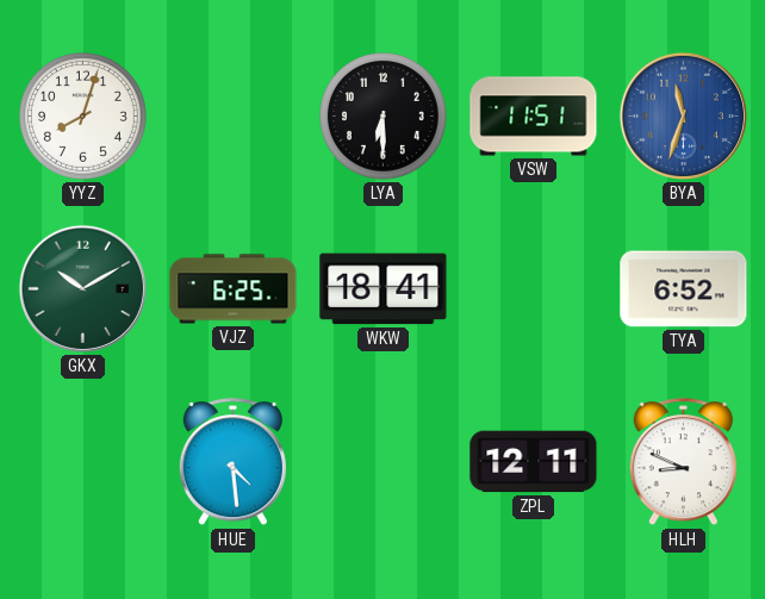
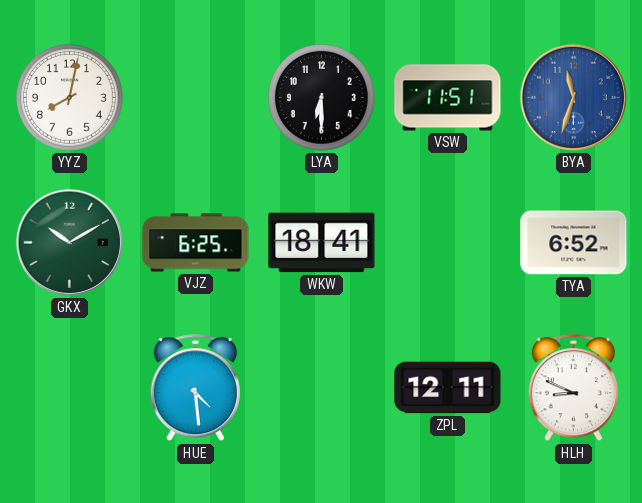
YYZ: 8:03 -> 8:02
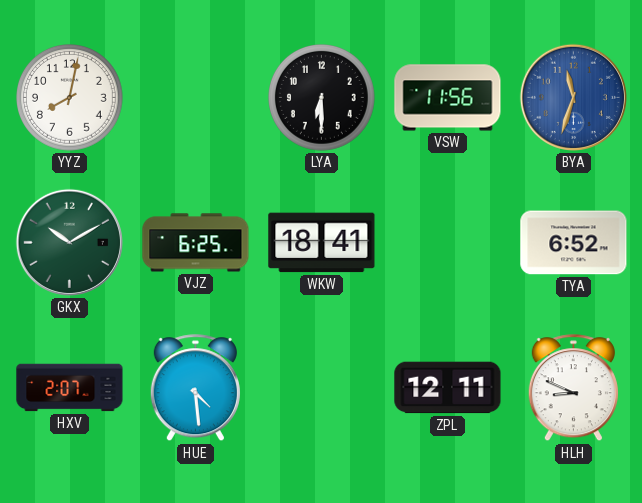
VSW: 11:51 -> 11:56
HXV: none -> 2:07
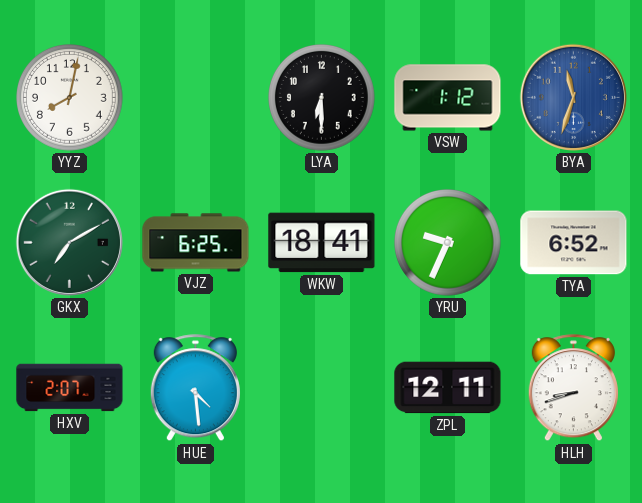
VSW: 11:56 -> 1:12
GKX: 10:10 -> 7:10
YRU: none -> 9:34
HLH: 8:49 -> 8:42
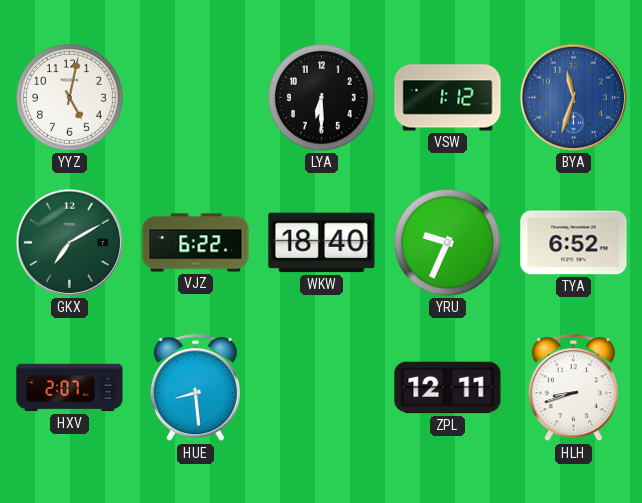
YYZ: 8:02 -> 5:02
VJZ: 6:25 -> 6:22
WKW: 18:41 -> 18:40
HUE: 4:29 -> 8:29
